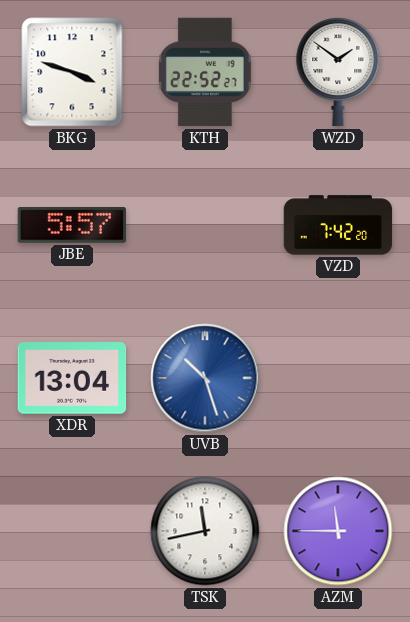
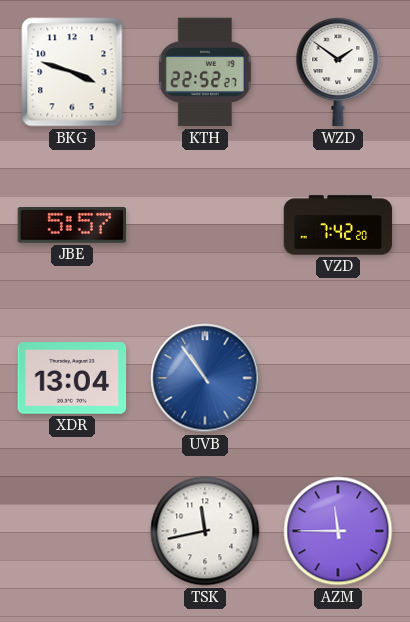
UVB: 10:27 -> 10:54
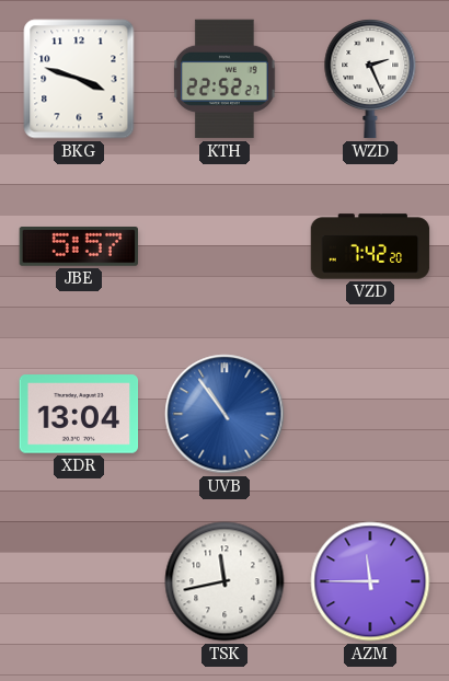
WZD: 1:51 -> 2:26
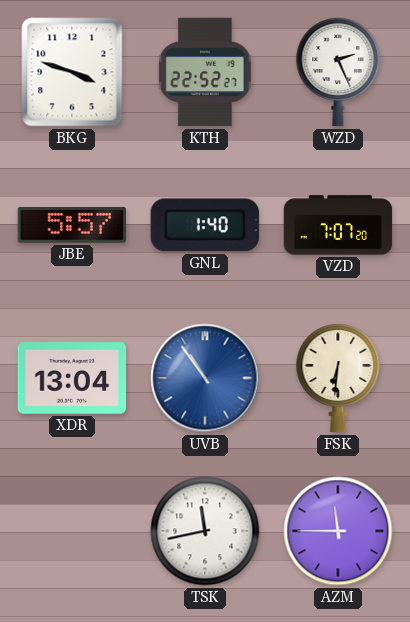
GNL: none -> 1:40
VZD: 7:42 -> 7:07
FSK: none -> 6:31
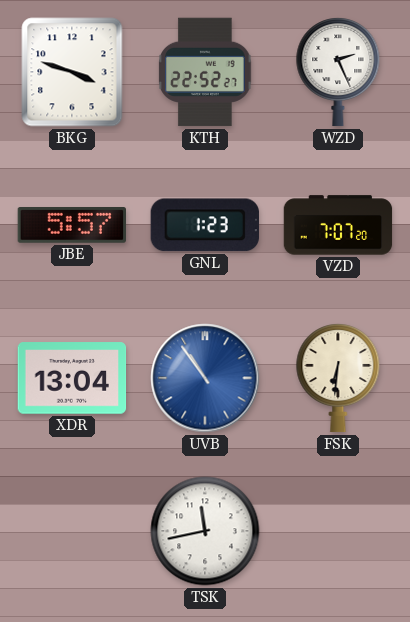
GNL: 1:40 -> 1:23
AZM: 11:45 -> none
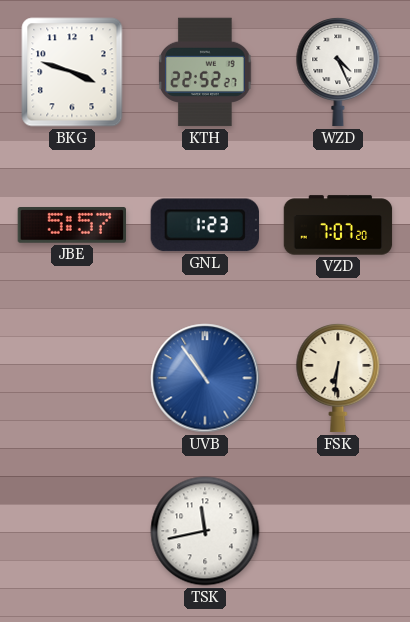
WZD: 2:26 -> 4:26
XDR: 13:04 -> none
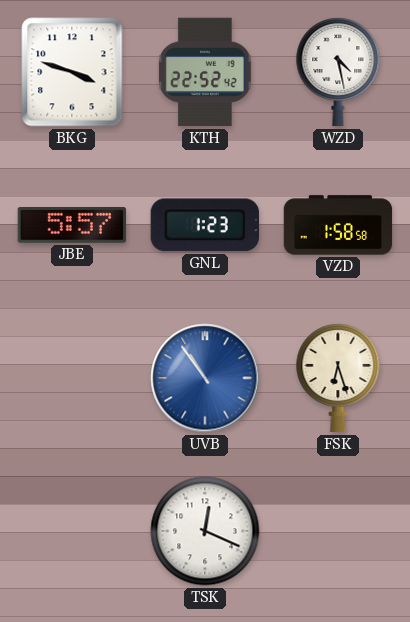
KTH: 22:52:27 -> 22:52:42
WZD: 4:26 -> 4:28
VZD: 7:07 -> 1:58
FSK: 6:31 -> 6:27
TSK: 11:43 -> 12:19
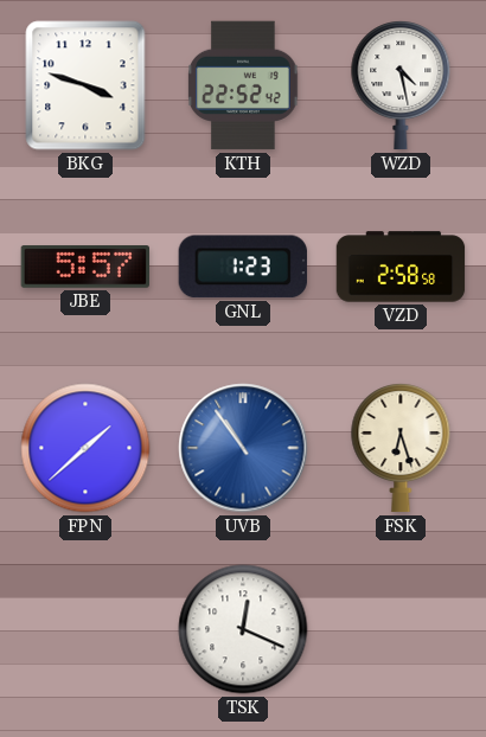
VZD: 1:58 -> 2:58
FPN: none -> 1:38
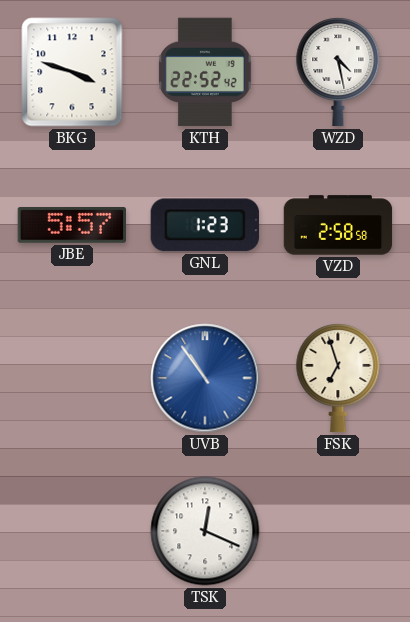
FPN: 1:38 -> none
FSK: 6:27 -> 6:57
